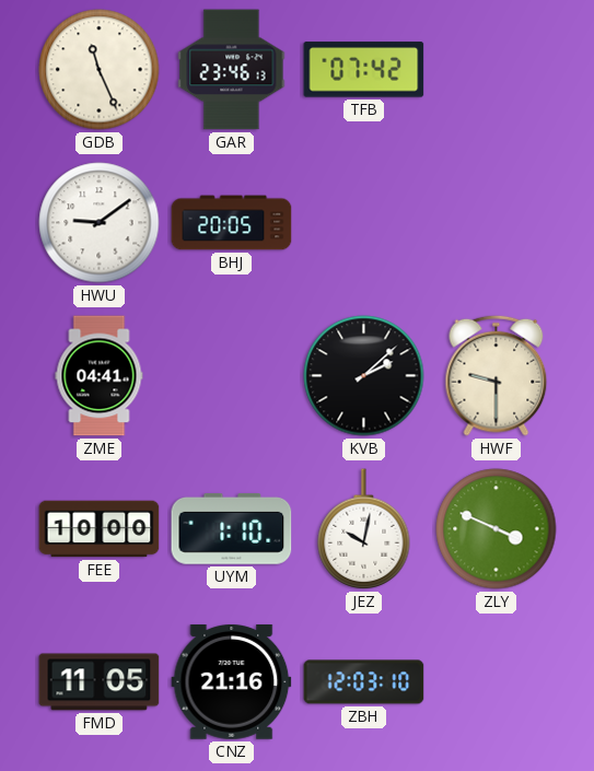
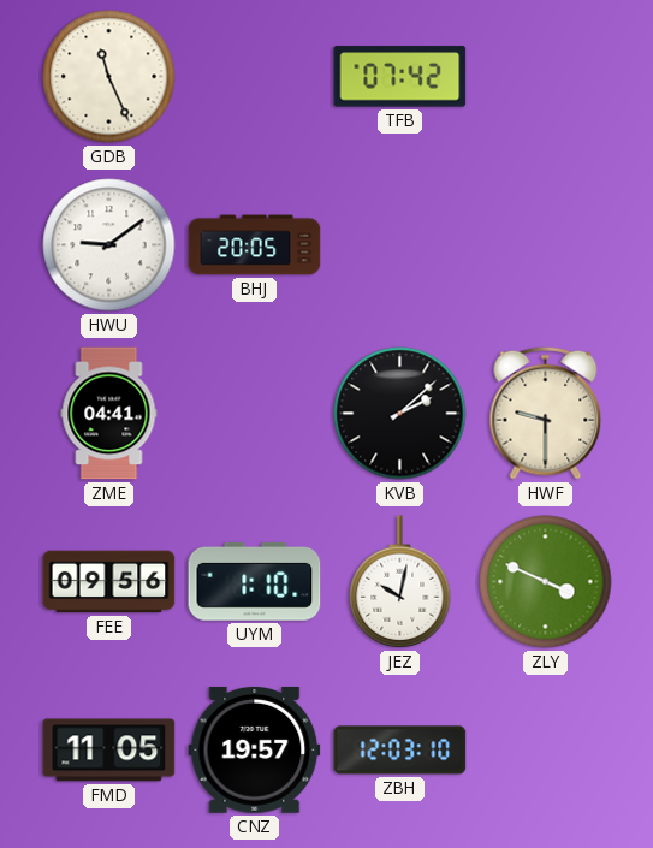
GAR: 23:46 -> none
FEE: 10:00 -> 09:56
CNZ: 21:16 -> 19:57
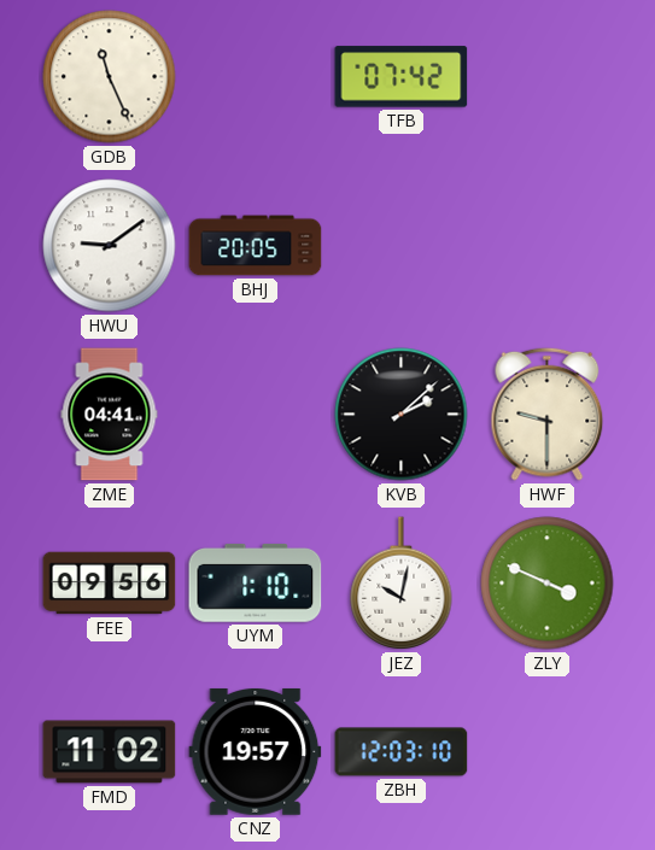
FMD: 11:05 -> 11:02
